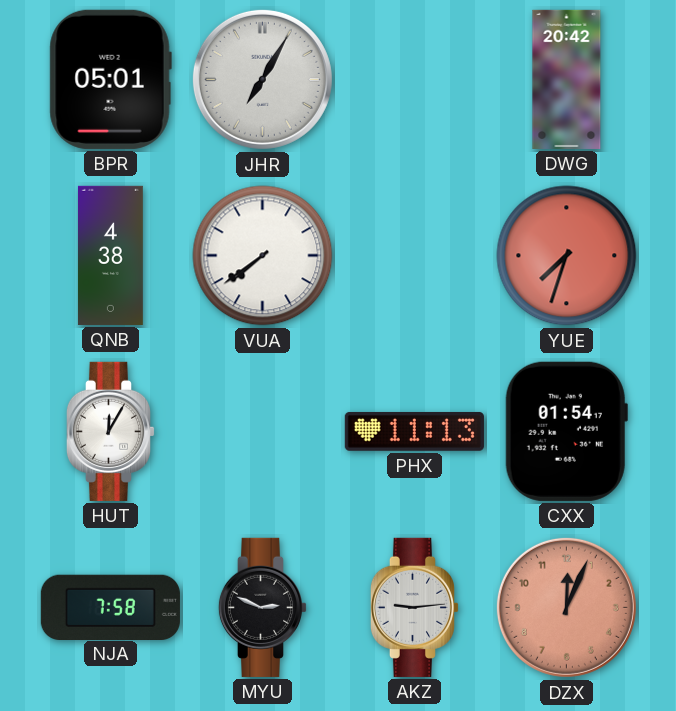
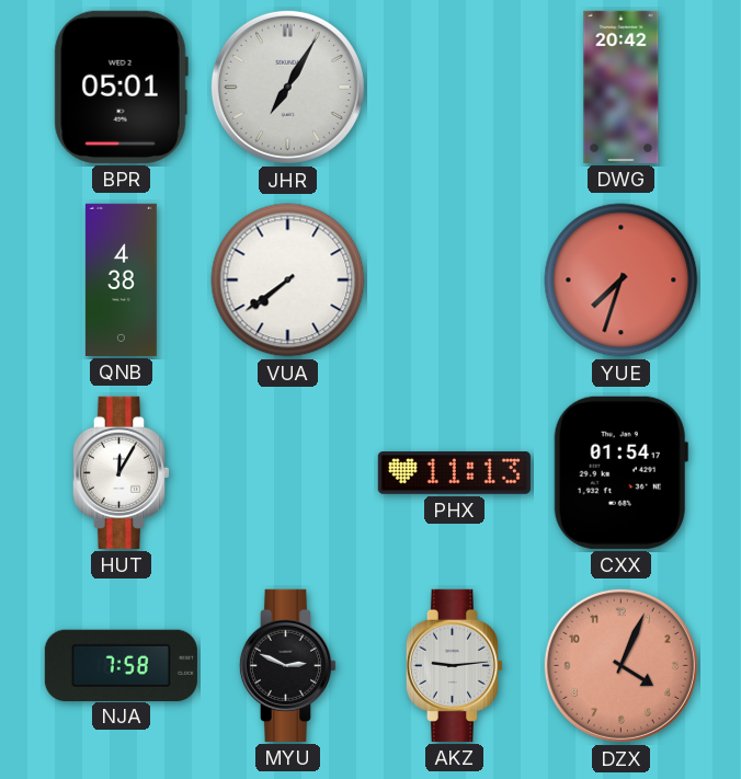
DZX: 12:04 -> 4:04
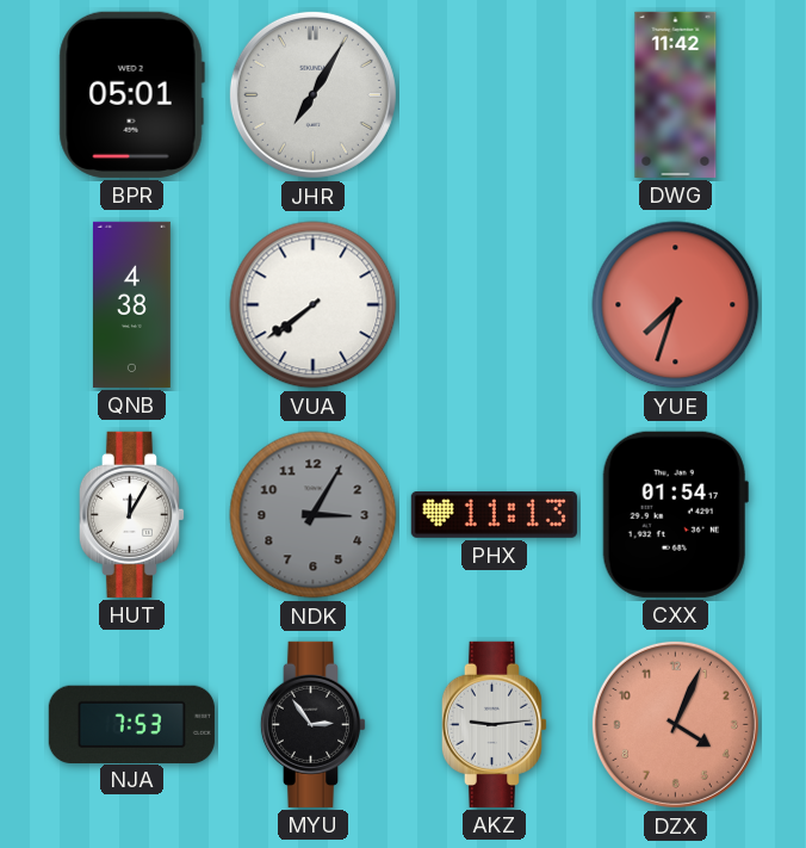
DWG: 20:42 -> 11:42
NDK: none -> 3:05
NJA: 7:58 -> 7:53
MYU: 2:49 -> 2:54
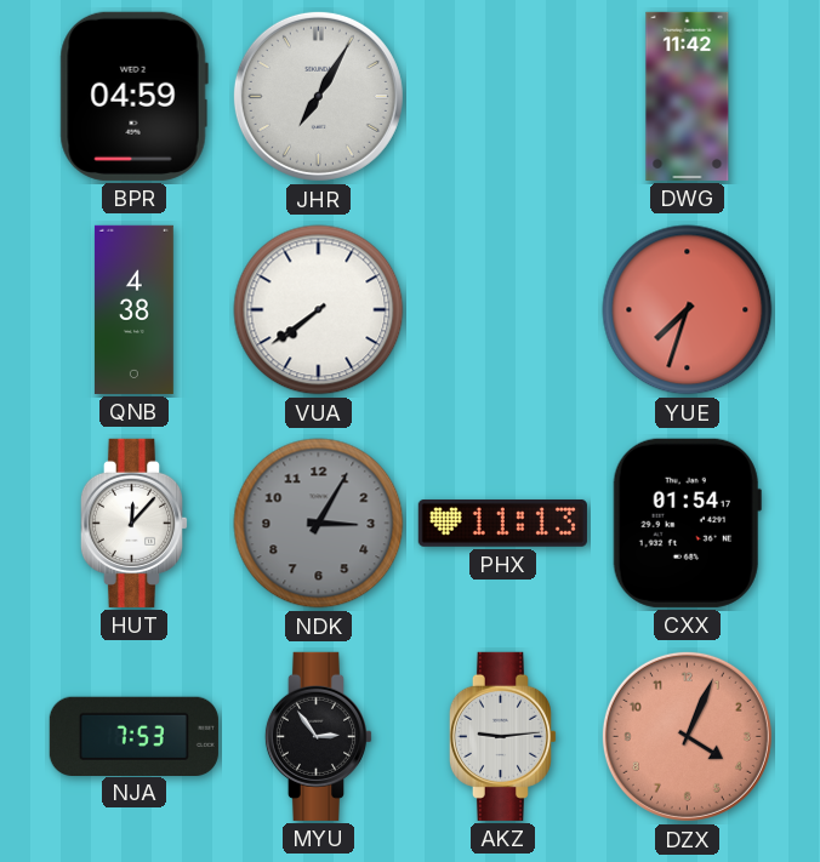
BPR: 05:01 -> 04:59
HUT: 12:05 -> 12:07
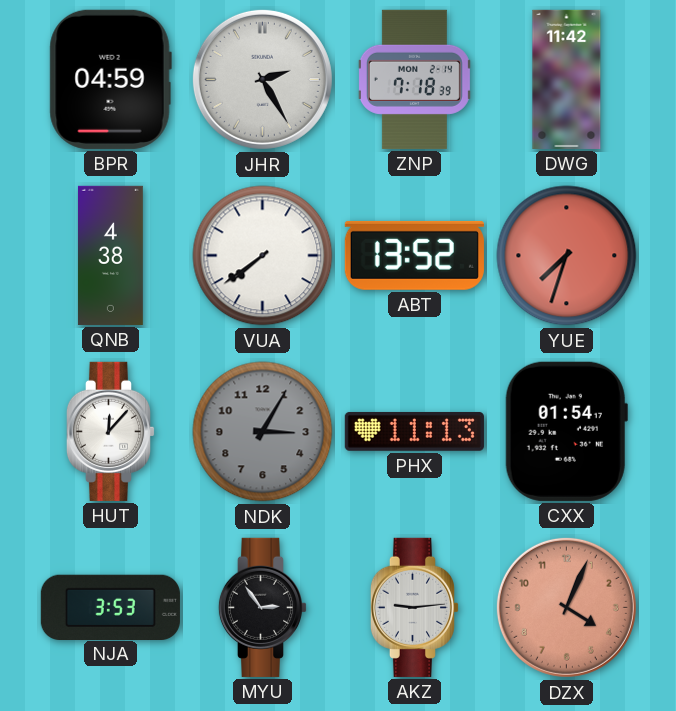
JHR: 7:05 -> 2:25
ZNP: none -> 7:18
ABT: none -> 13:52
NJA: 7:53 -> 3:53
